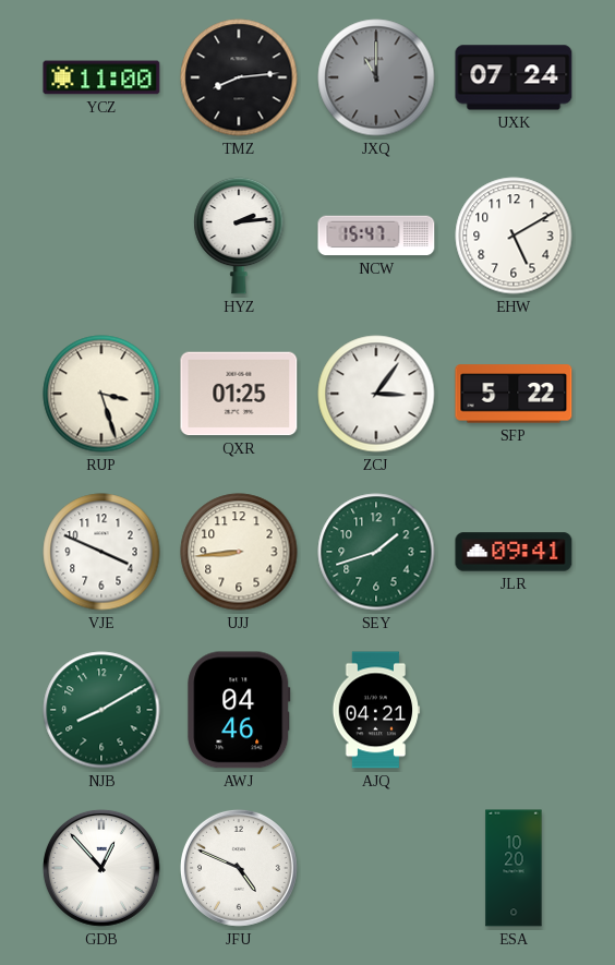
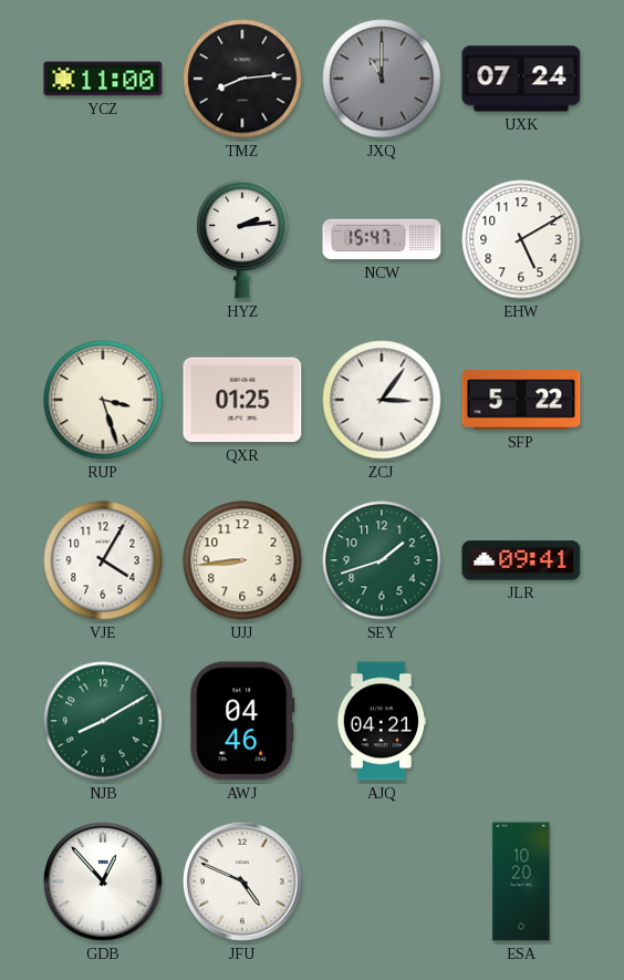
VJE: 3:49 -> 4:05
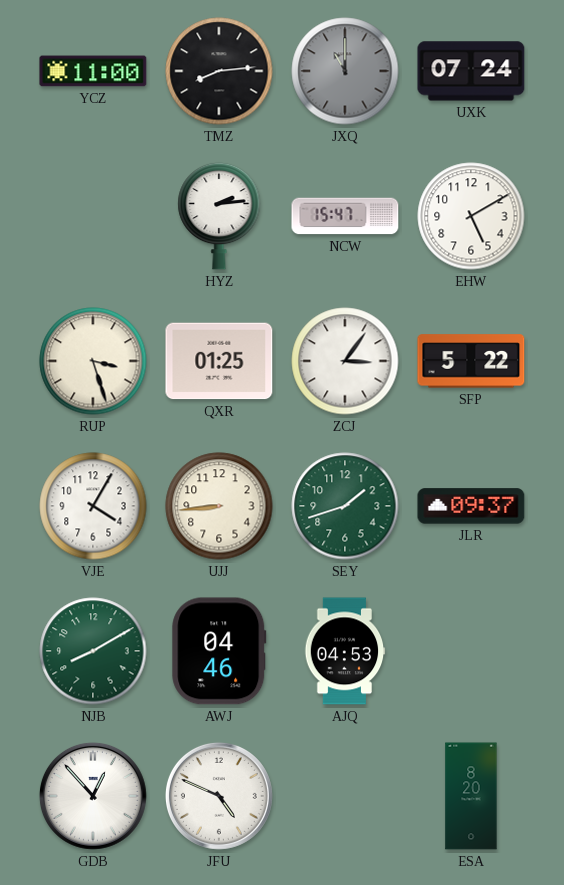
JLR: 09:41 -> 09:37
AJQ: 04:21 -> 04:53
ESA: 10:20 -> 8:20
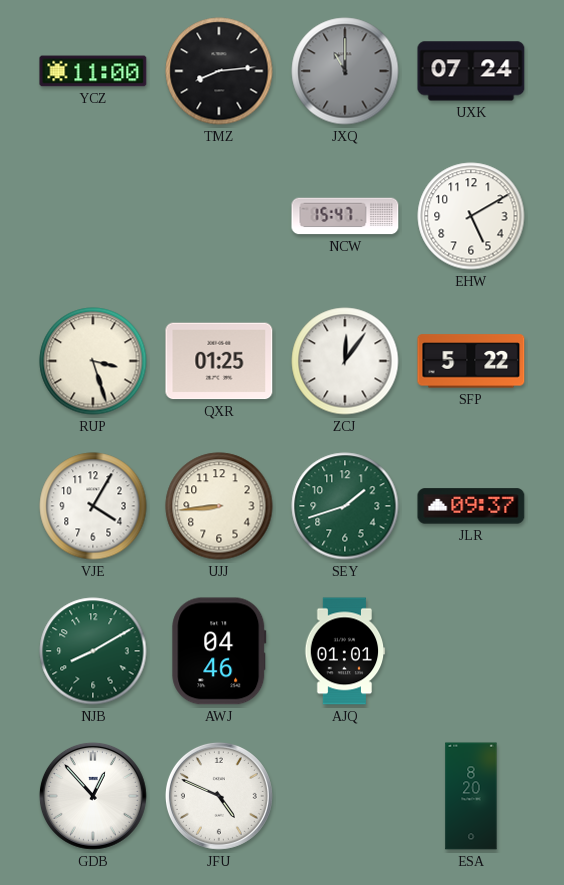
HYZ: 2:14 -> none
ZCJ: 3:06 -> 12:06
AJQ: 04:53 -> 01:01
